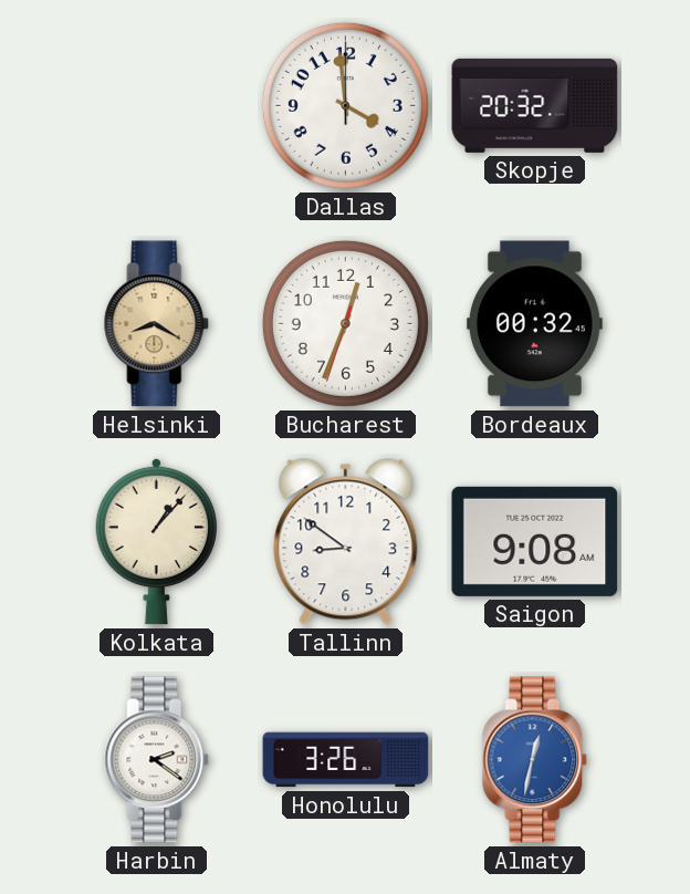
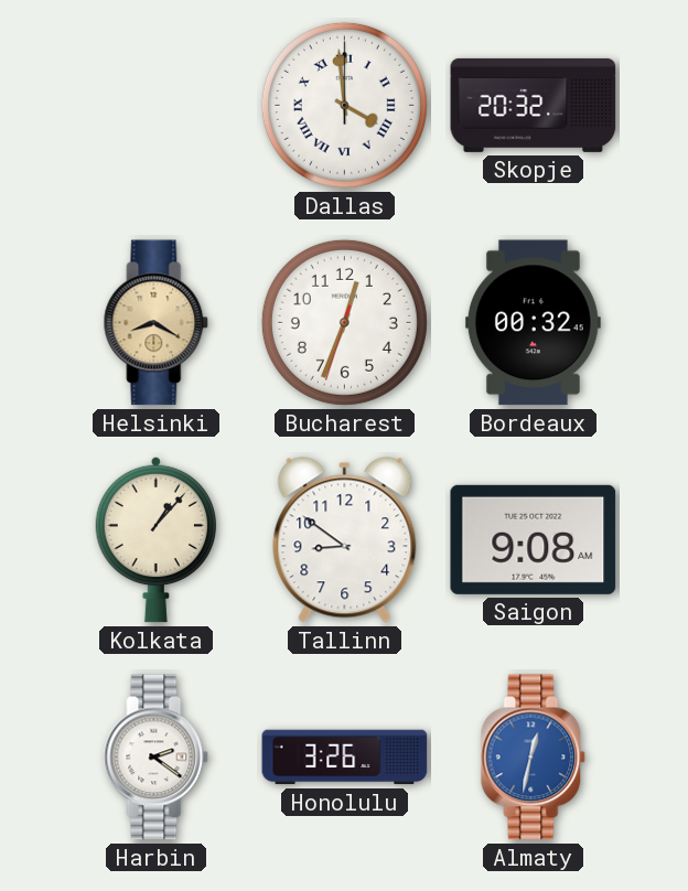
Dallas numerals: Arabic -> Roman
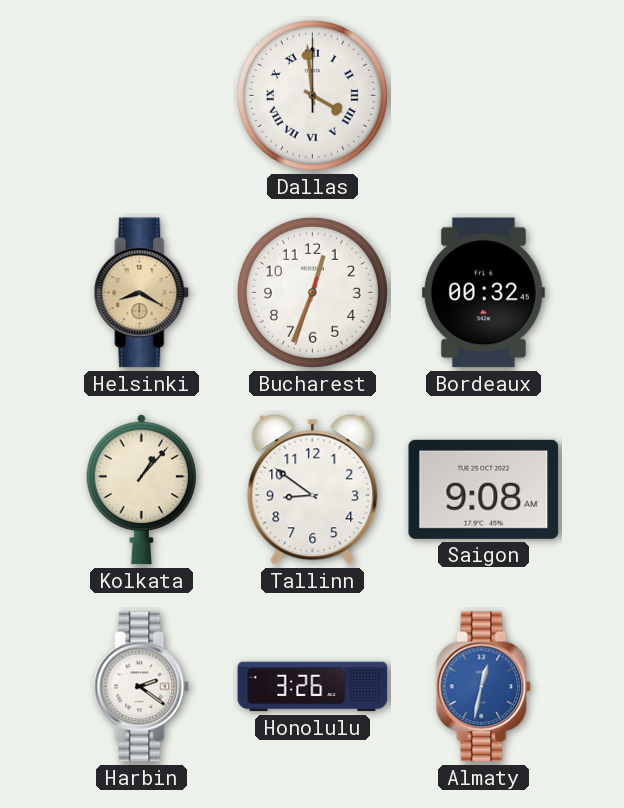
Skopje: 20:32 -> none
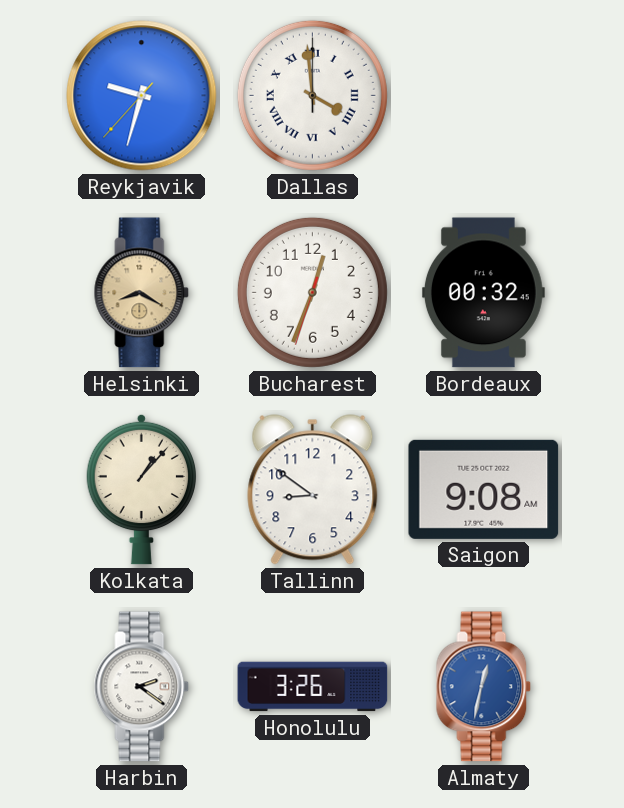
Reykjavik: none -> 9:32
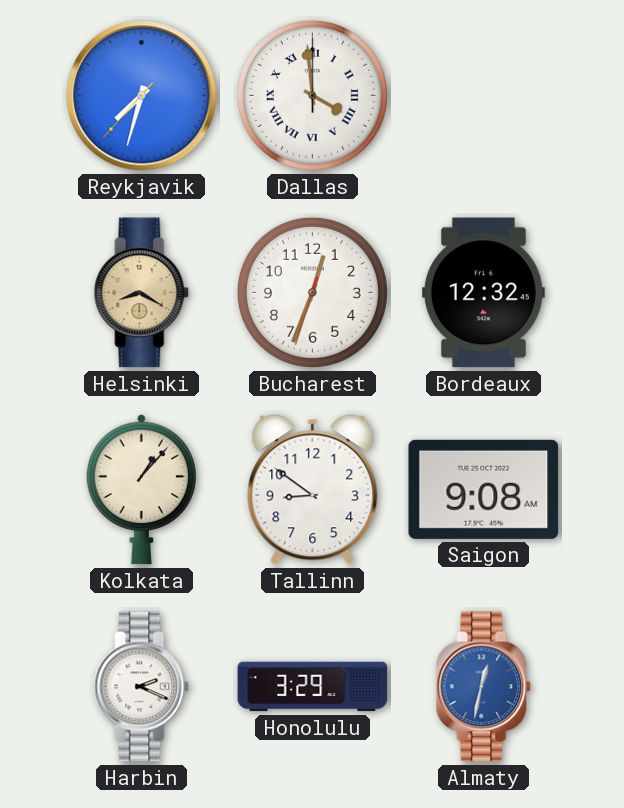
Reykjavik: 9:32 -> 7:32
Bordeaux: 00:32 -> 12:32
Harbin: 2:21 -> 2:19
Honolulu: 3:26 -> 3:29
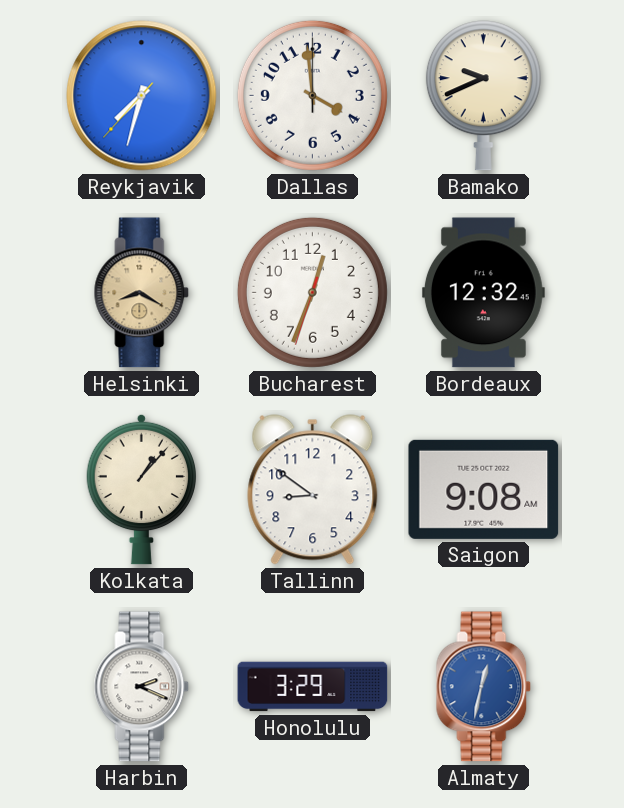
Dallas numerals: Roman -> Arabic
Bamako: none -> 9:41
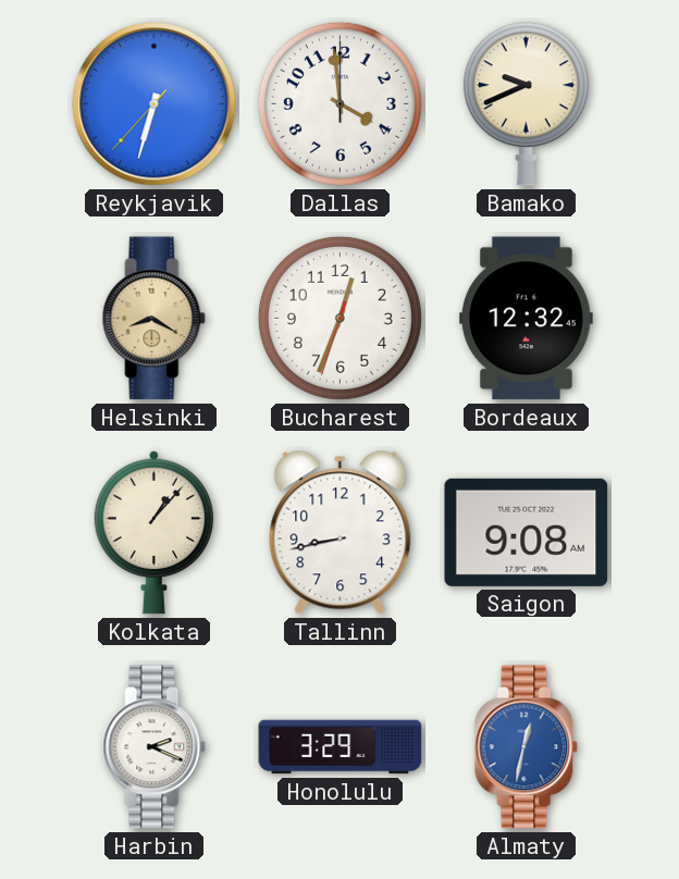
Reykjavik: 7:32 -> 6:32
Tallinn: 8:51 -> 8:43
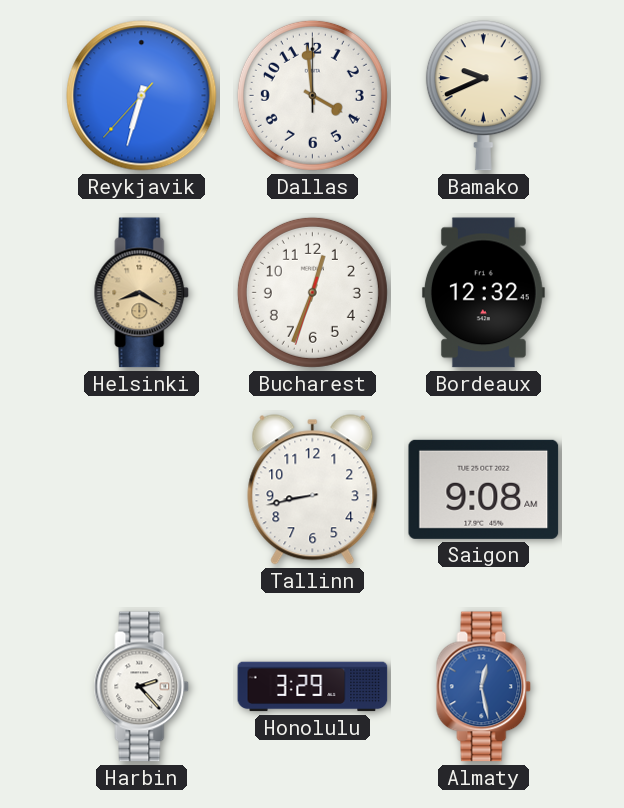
Kolkata: 1:07 -> none
Harbin: 2:19 -> 2:23
Almaty: 12:32 -> 12:28
